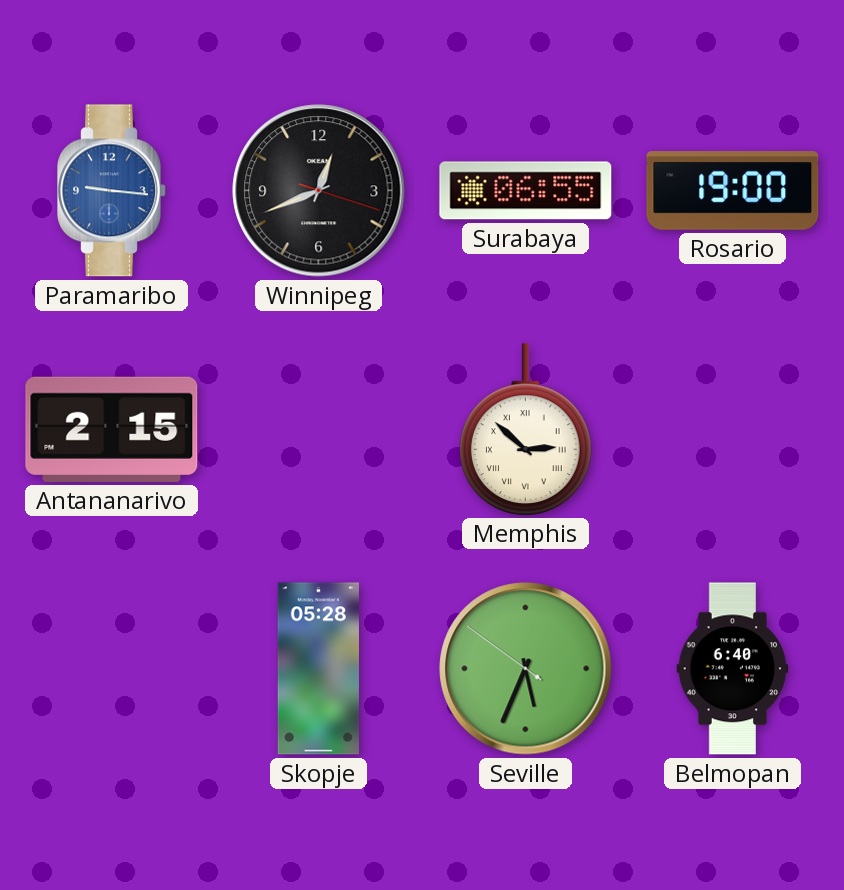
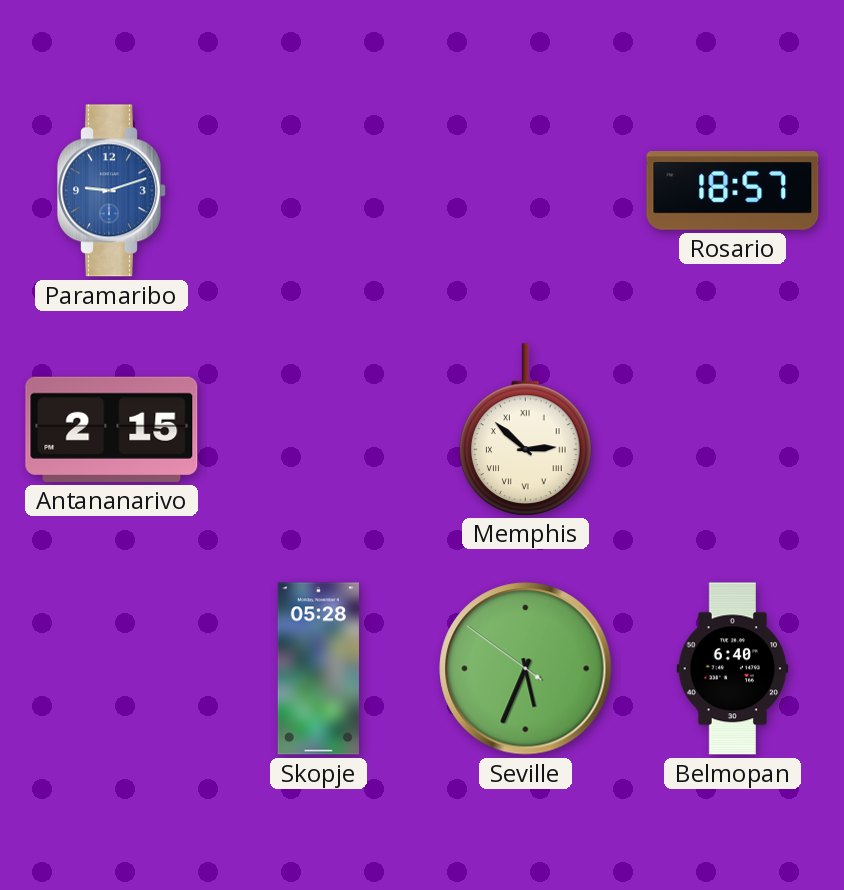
Paramaribo: 9:16 -> 9:12
Winnipeg: 12:41 -> none
Surabaya: 06:55 -> none
Rosario: 19:00 -> 18:57
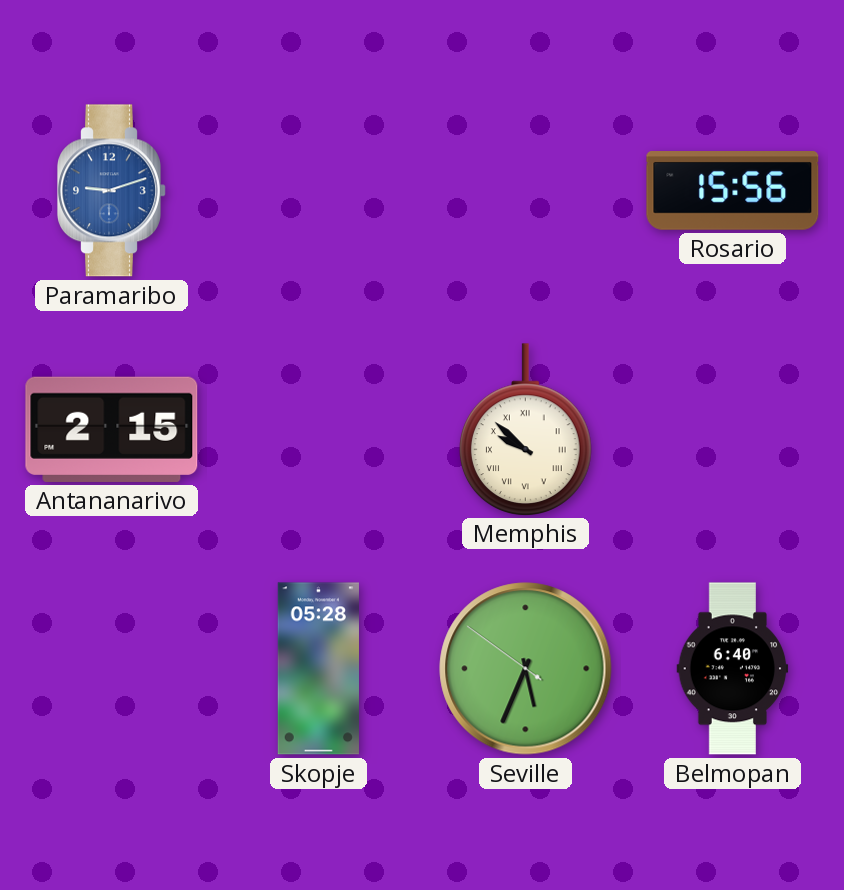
Rosario: 18:57 -> 15:56
Memphis: 2:52 -> 9:52
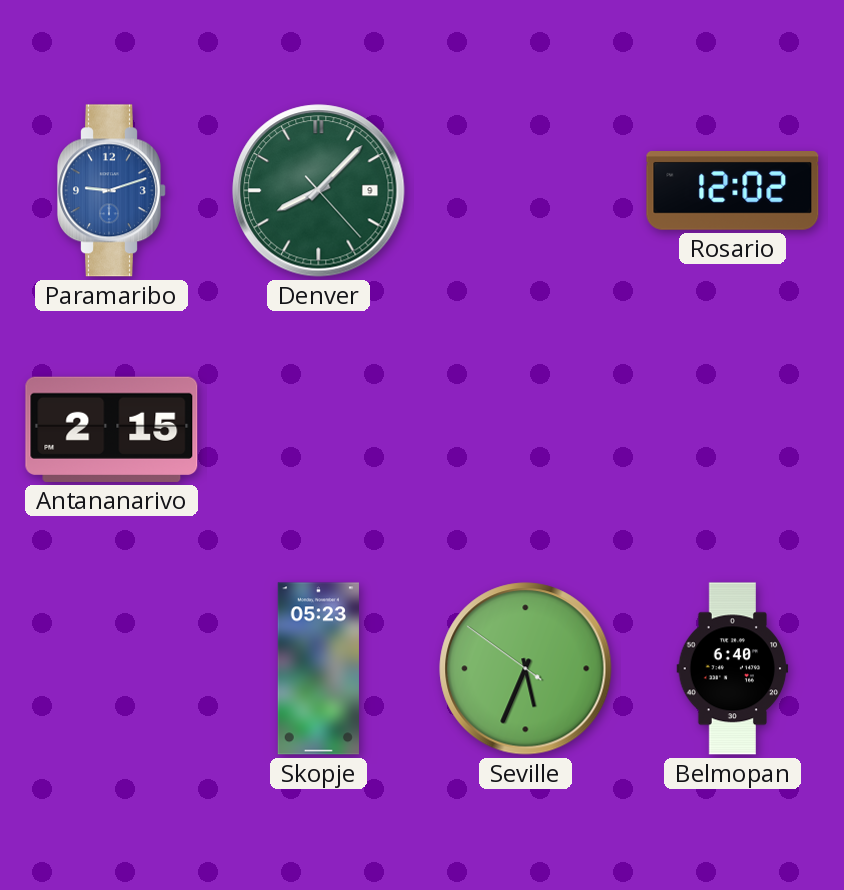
Denver: none -> 8:07
Rosario: 15:56 -> 12:02
Memphis: 9:52 -> none
Skopje: 05:28 -> 05:23
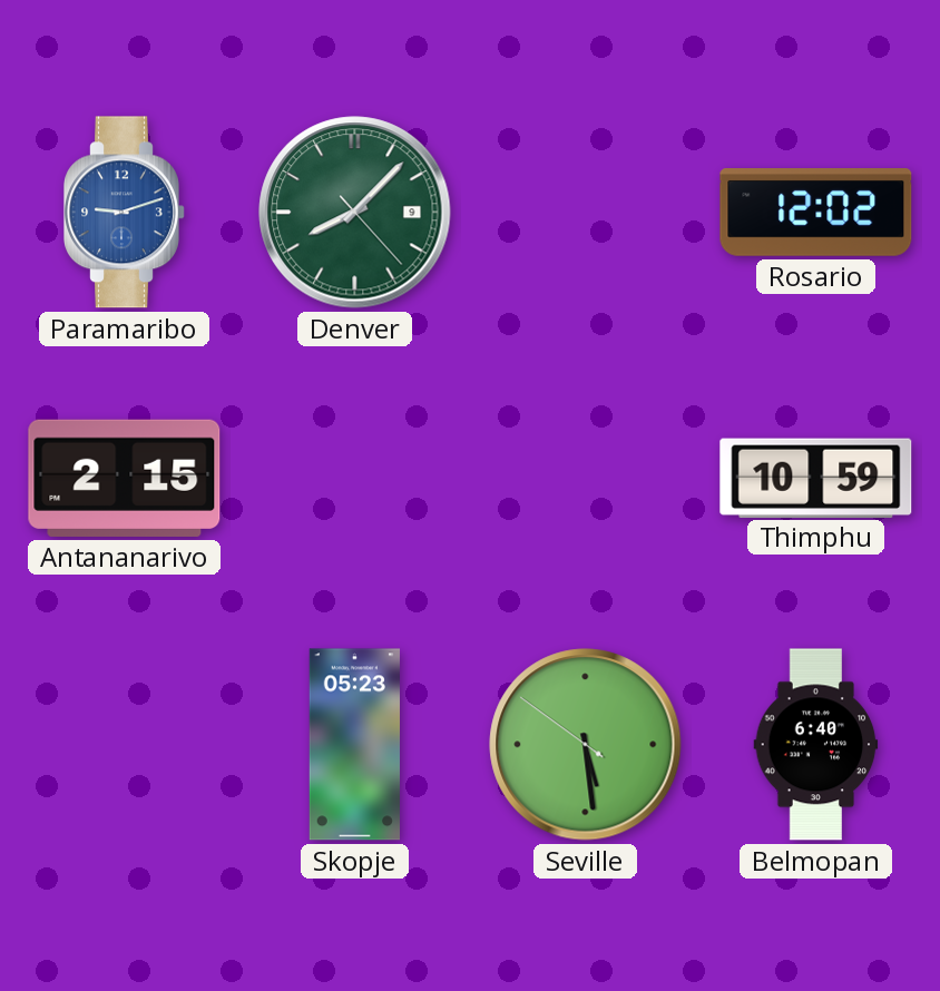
Thimphu: none -> 10:59
Seville: 5:33 -> 5:28
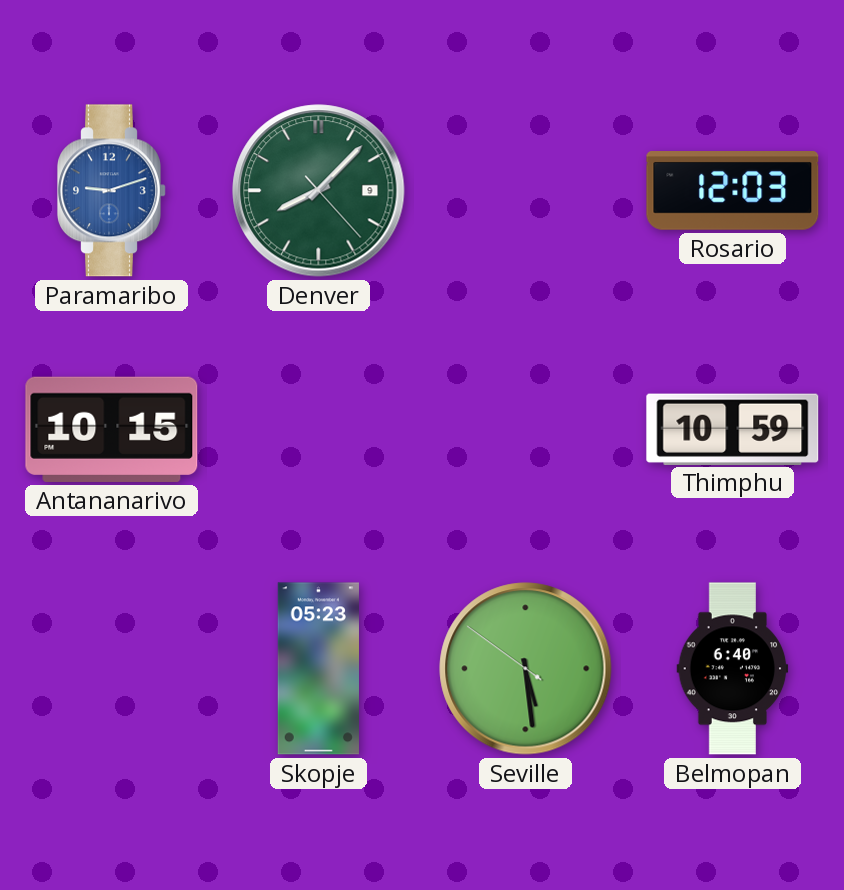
Rosario: 12:02 -> 12:03
Antananarivo: 2:15 -> 10:15
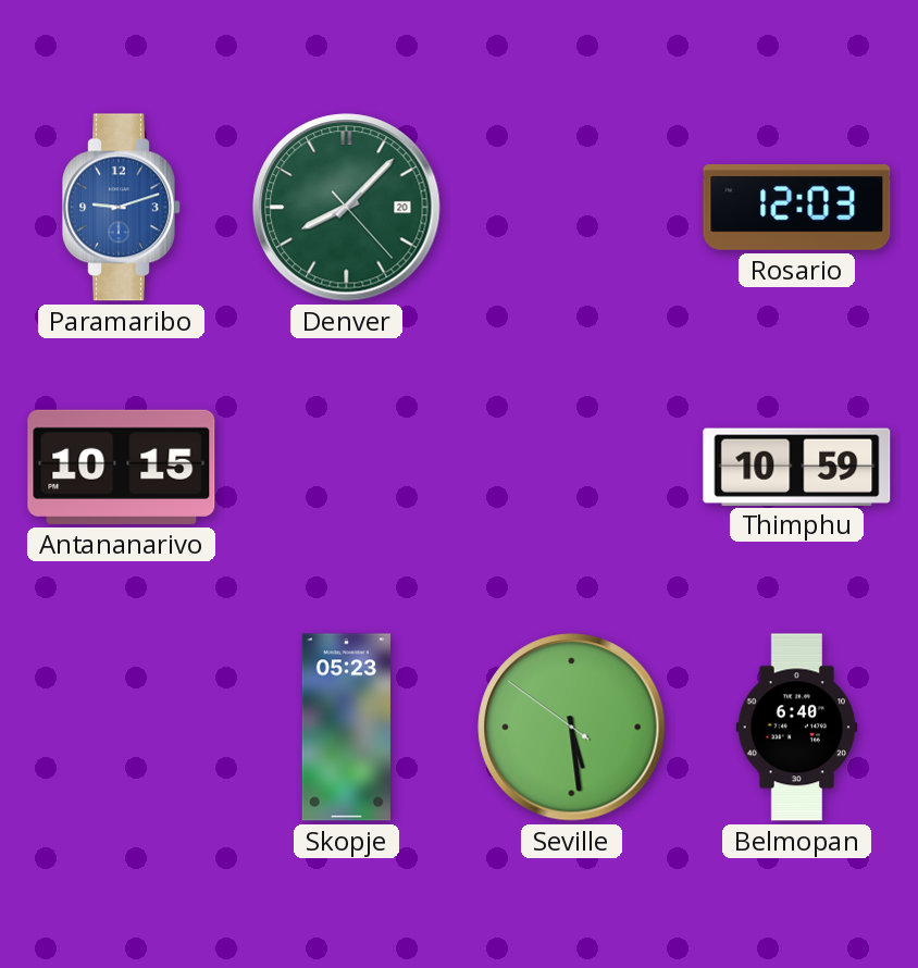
Denver date: 9 -> 20
